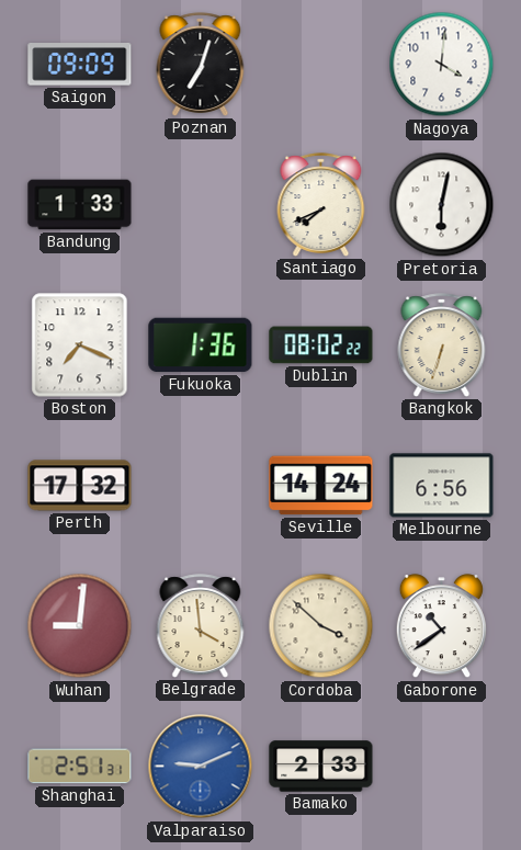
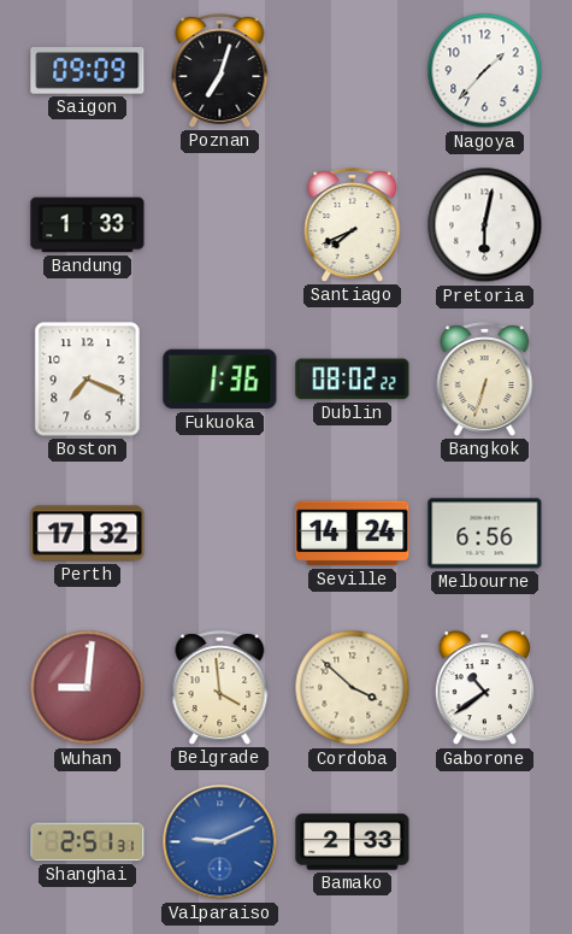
Nagoya: 4:01 -> 1:37
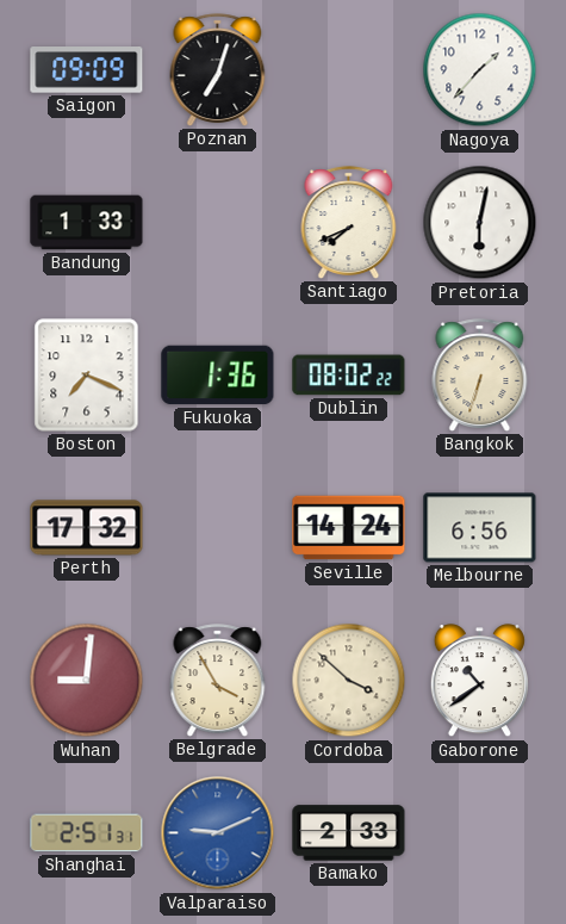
Belgrade: 3:59 -> 3:55
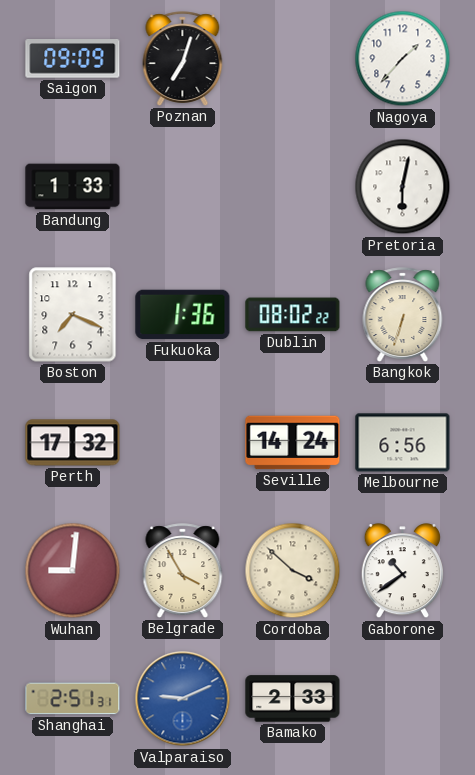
Santiago: 7:41 -> none
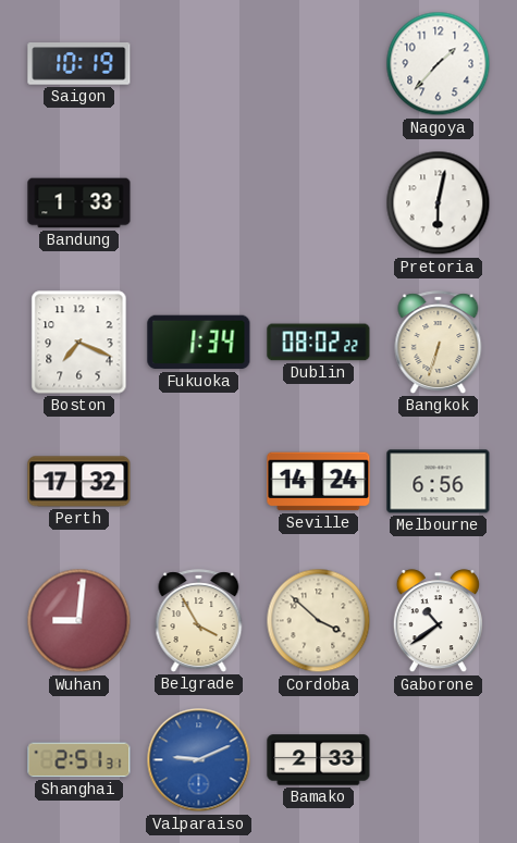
Saigon: 09:09 -> 10:19
Poznan: 7:03 -> none
Fukuoka: 1:36 -> 1:34
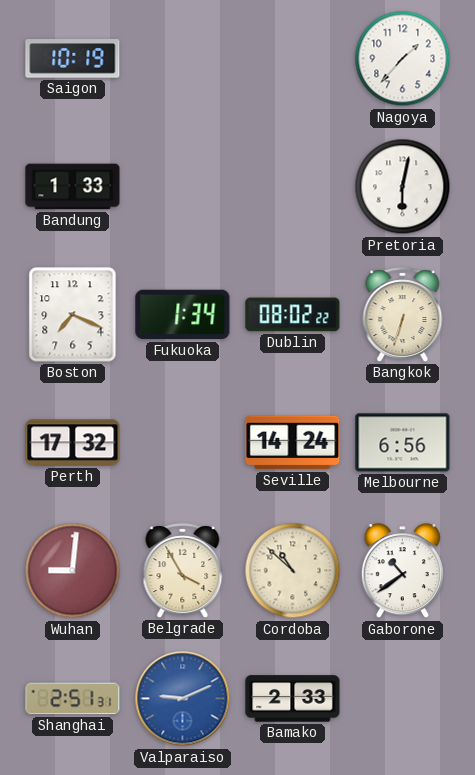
Cordoba: 3:52 -> 10:52
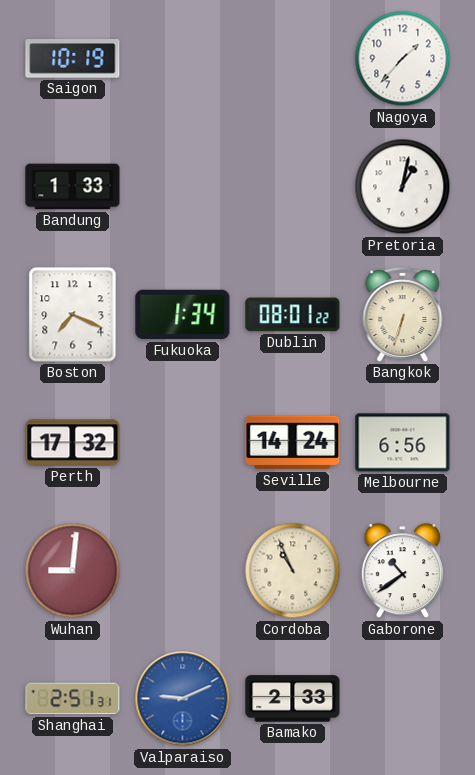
Pretoria: 6:02 -> 1:02
Dublin: 08:02 -> 08:01
Belgrade: 3:55 -> none
Cordoba: 10:52 -> 10:56
